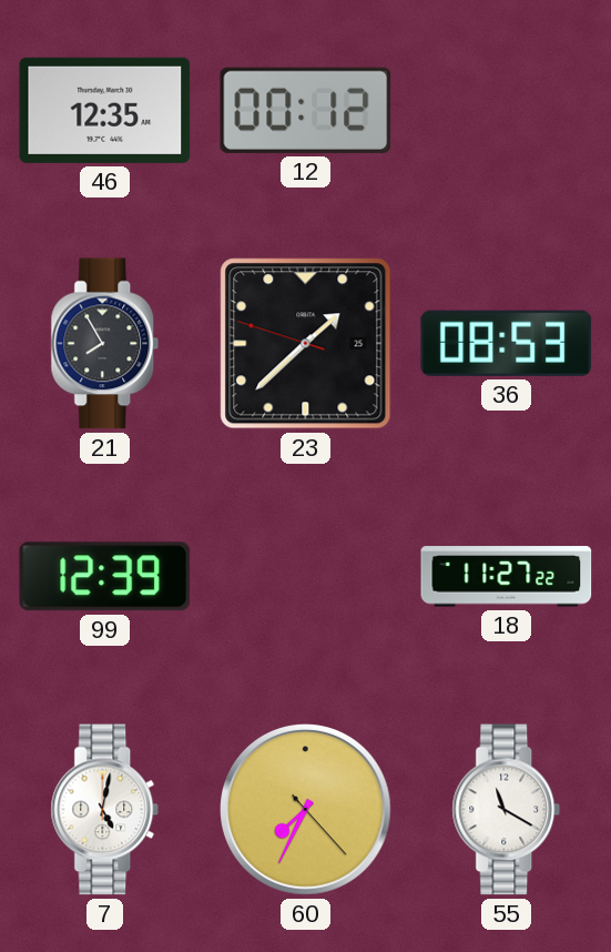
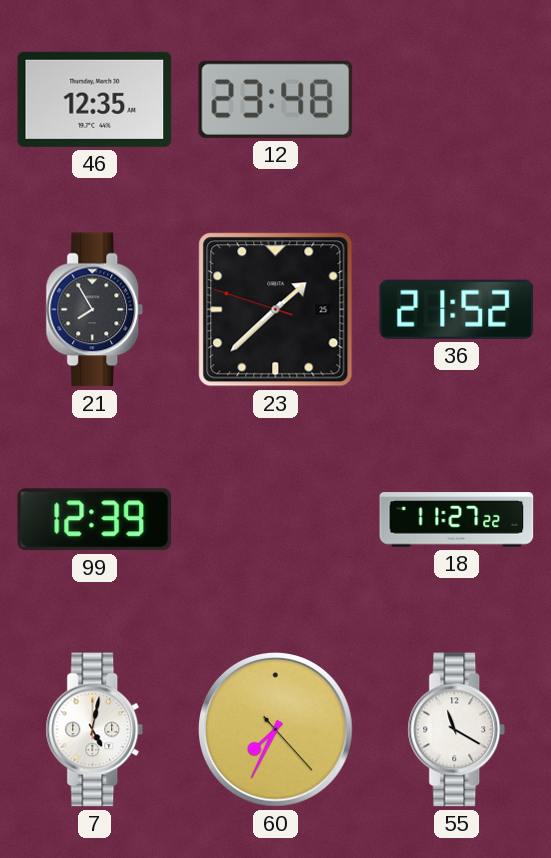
12: 00:12 -> 23:48
36: 08:53 -> 21:52
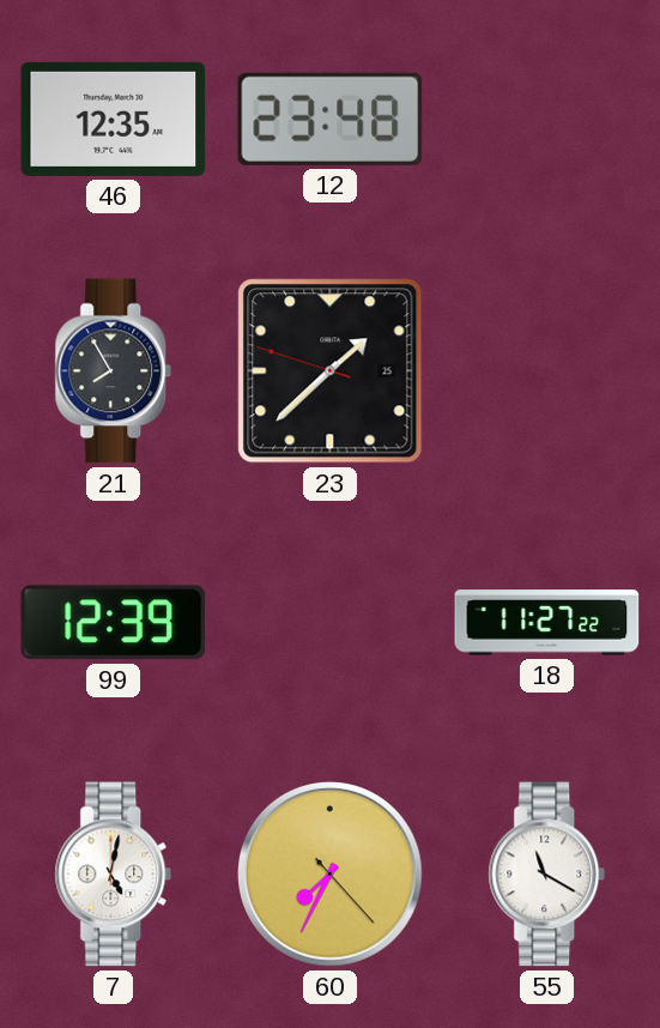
36: 21:52 -> none
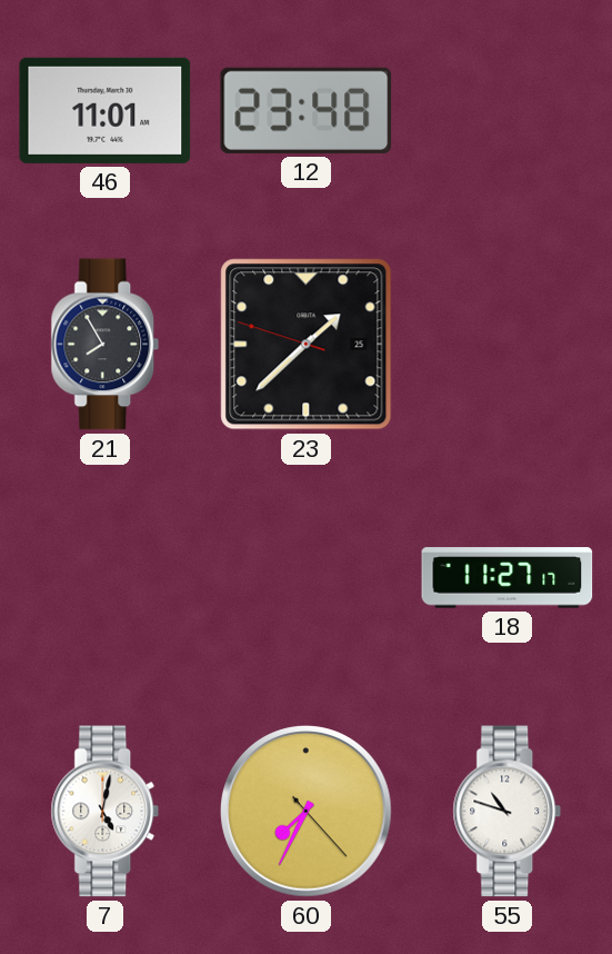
46: 12:35 -> 11:01
99: 12:39 -> none
18: 11:27:22 -> 11:27:17
55: 11:20 -> 10:48
